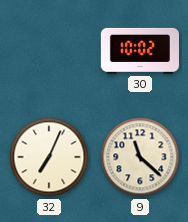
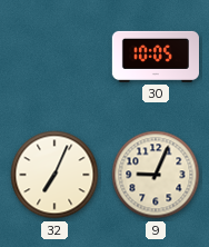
30: 10:02 -> 10:05
9: 11:22 -> 9:04
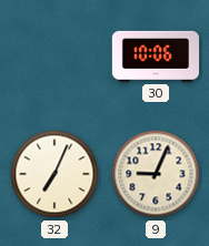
30: 10:05 -> 10:06
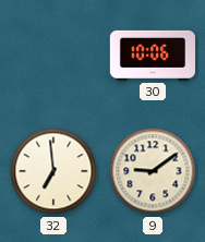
32: 7:04 -> 6:59
9: 9:04 -> 9:09
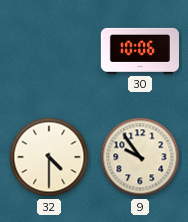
32: 6:59 -> 4:30
9: 9:09 -> 9:54
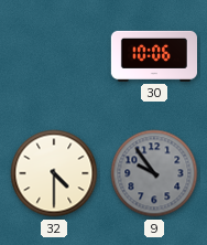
9 dial: cream -> grey
